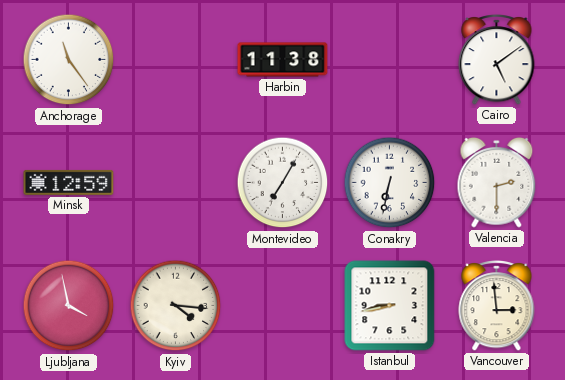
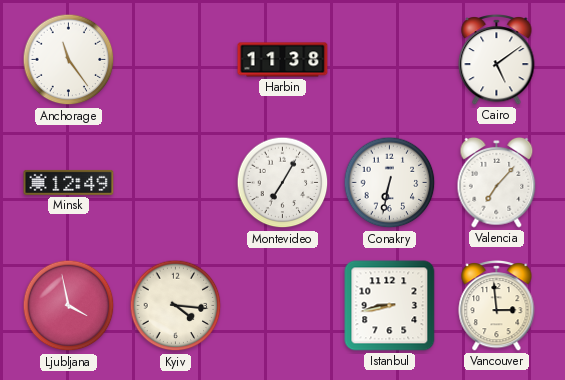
Minsk: 12:59 -> 12:49
Valencia: 2:30 -> 7:07
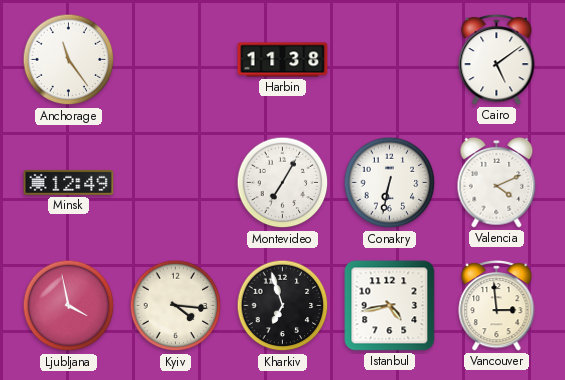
Valencia: 7:07 -> 4:11
Kharkiv: none -> 6:57
Istanbul: 8:43 -> 4:43
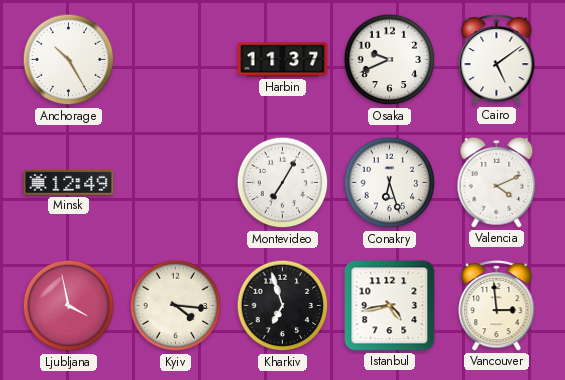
Anchorage: 11:24 -> 10:25
Harbin: 11:38 -> 11:37
Osaka: none -> 9:41
Conakry: 6:32 -> 6:27
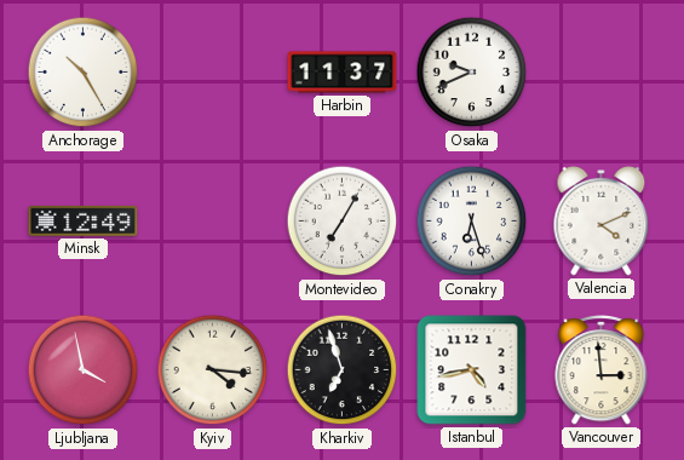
Cairo: 5:09 -> none
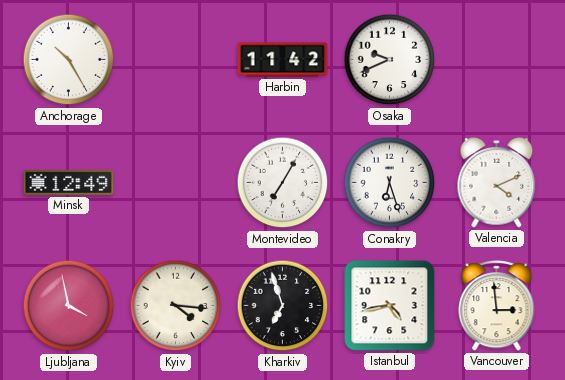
Harbin: 11:37 -> 11:42
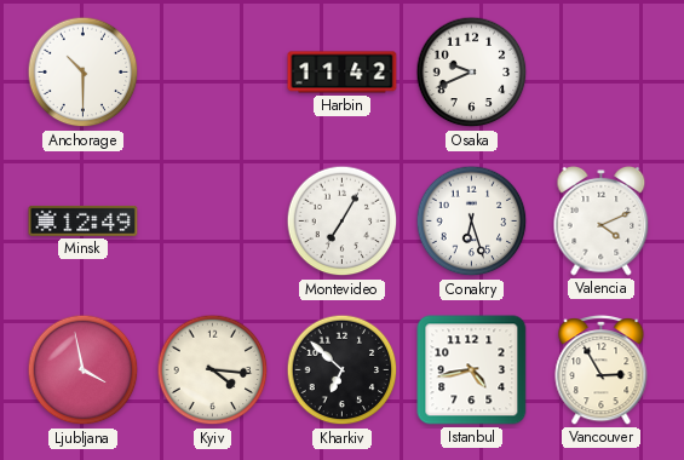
Anchorage: 10:25 -> 10:30
Kharkiv: 6:57 -> 6:52
Vancouver: 2:59 -> 2:55
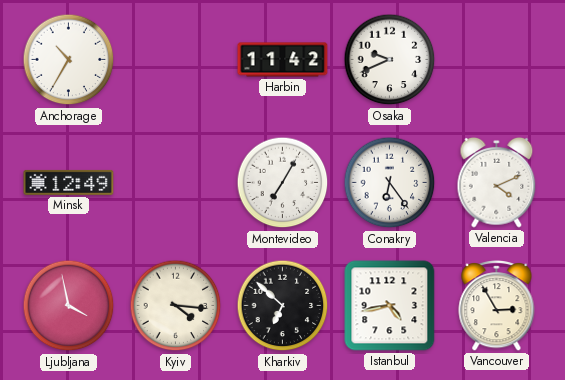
Anchorage: 10:30 -> 10:35
Conakry: 6:27 -> 6:24
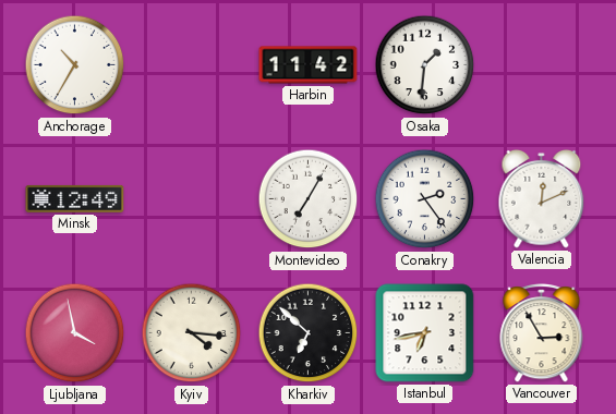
Osaka: 9:41 -> 1:31
Conakry: 6:24 -> 2:24
Valencia: 4:11 -> 12:11
Istanbul: 4:43 -> 6:43
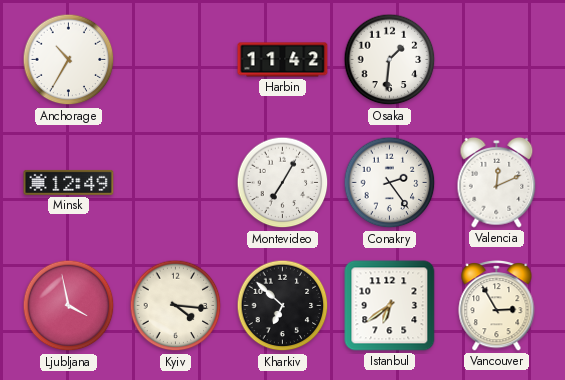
Istanbul: 6:43 -> 6:39
